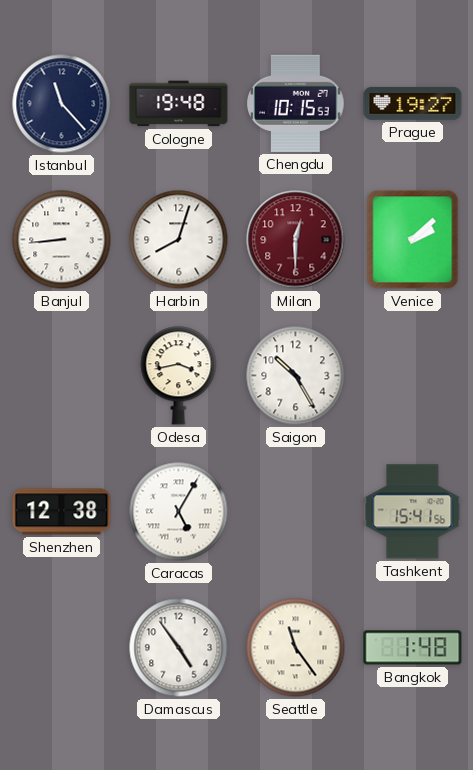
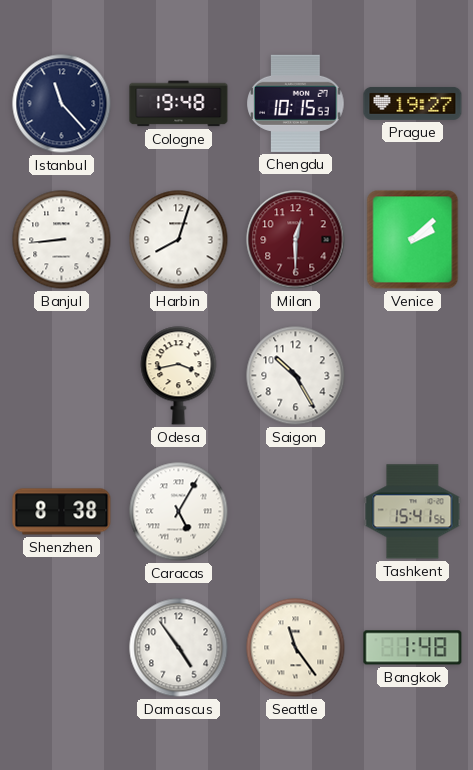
Shenzhen: 12:38 -> 8:38
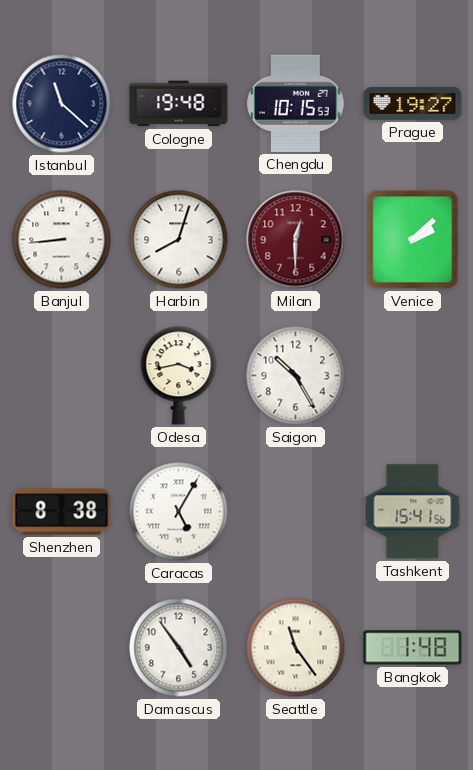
Istanbul: 11:23 -> 11:22
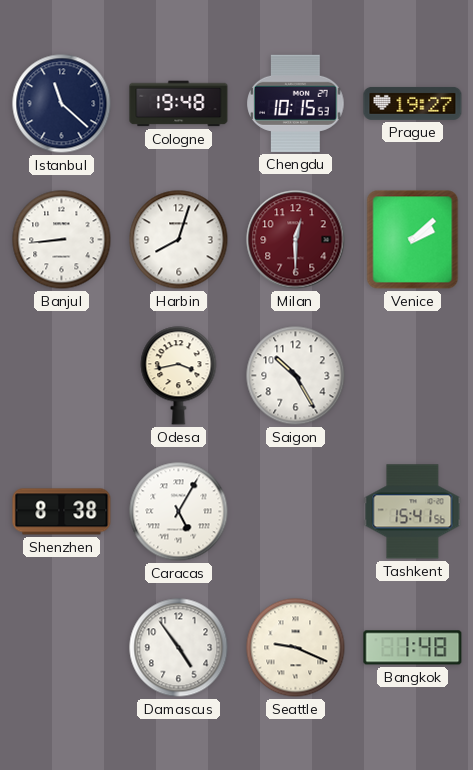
Seattle: 11:24 -> 9:19
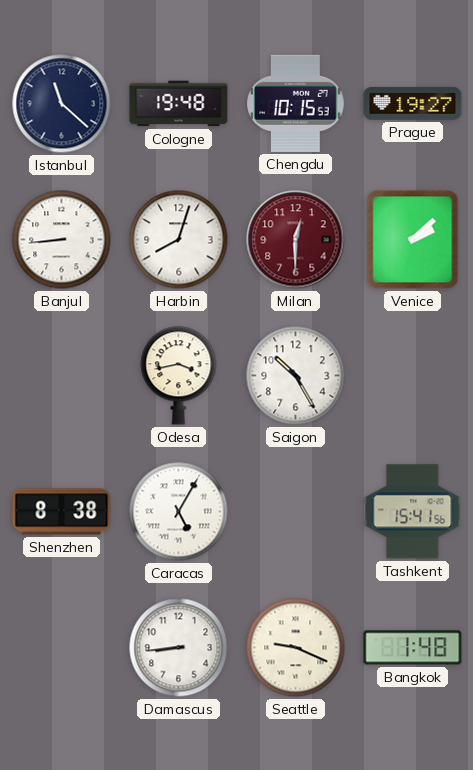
Damascus: 4:54 -> 8:44
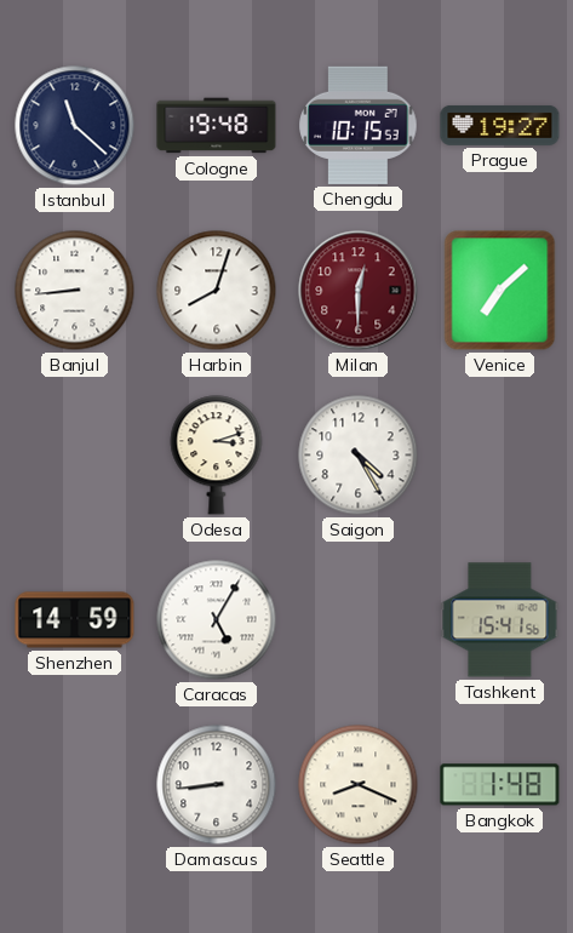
Venice: 2:08 -> 7:08
Odesa: 3:43 -> 3:12
Saigon: 10:25 -> 4:25
Shenzhen: 8:38 -> 14:59
Seattle: 9:19 -> 8:19
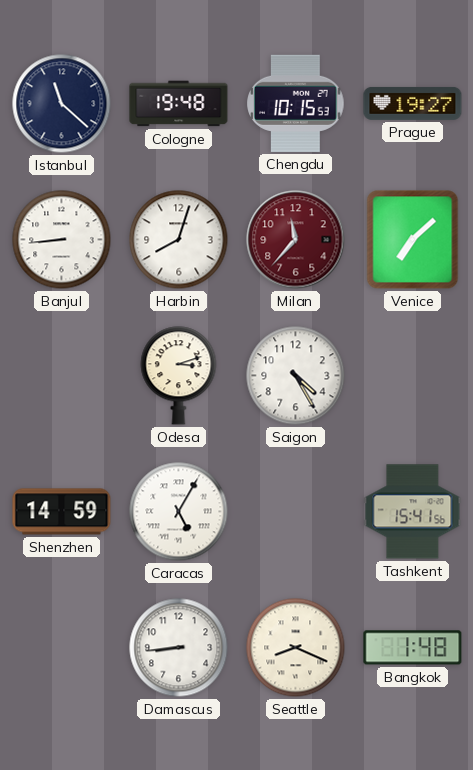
Milan: 12:30 -> 11:37
